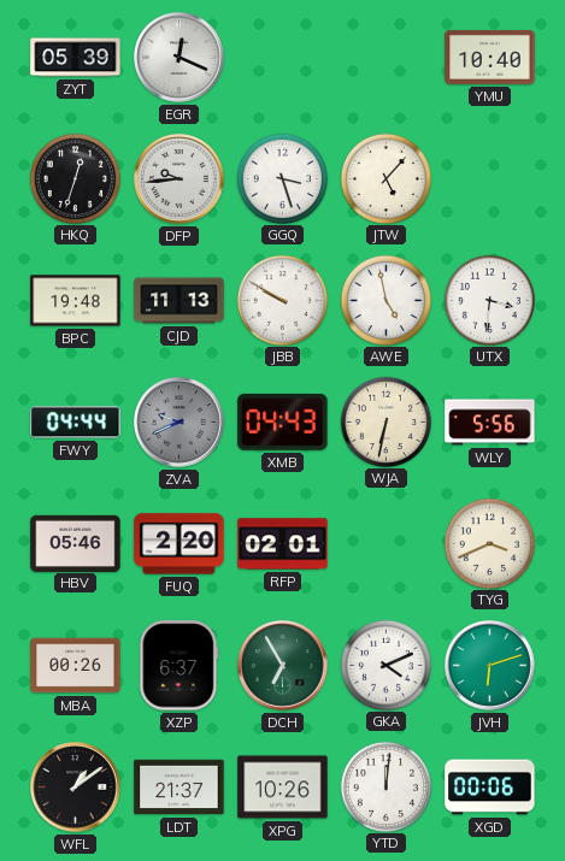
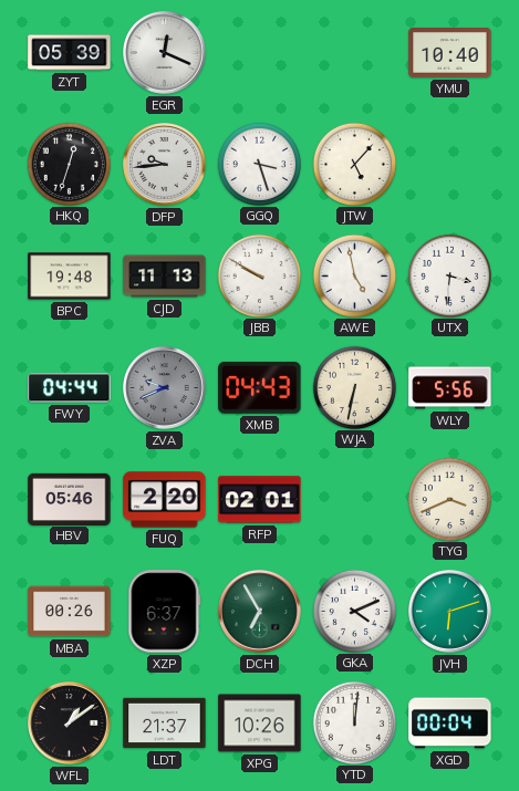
XGD: 00:06 -> 00:04
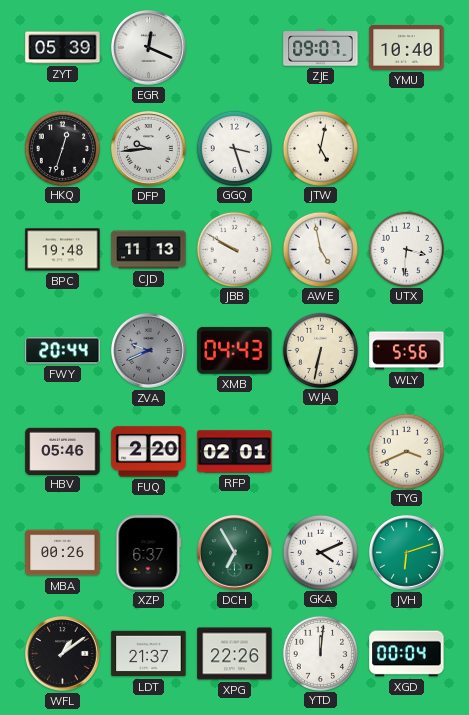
ZJE: none -> 09:07
JTW: 5:07 -> 5:02
FWY: 04:44 -> 20:44
XPG: 10:26 -> 22:26
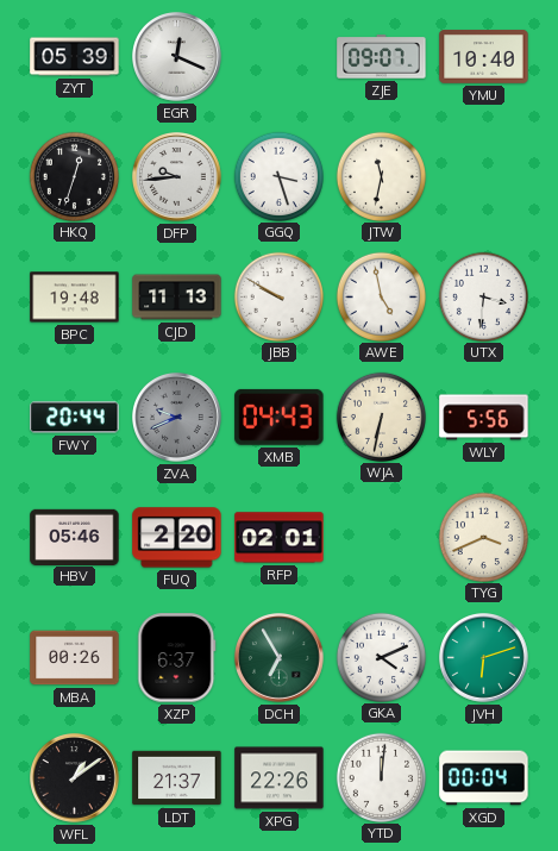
JTW: 5:02 -> 11:32
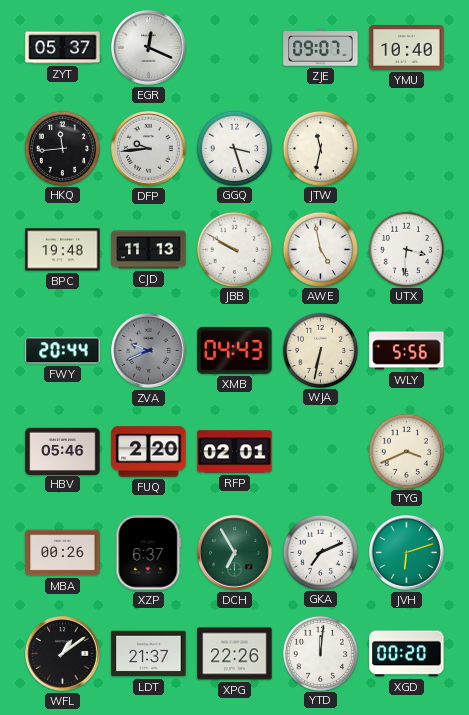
ZYT: 05:39 -> 05:37
HKQ: 12:33 -> 11:44
GKA: 4:11 -> 7:11
XGD: 00:04 -> 00:20
